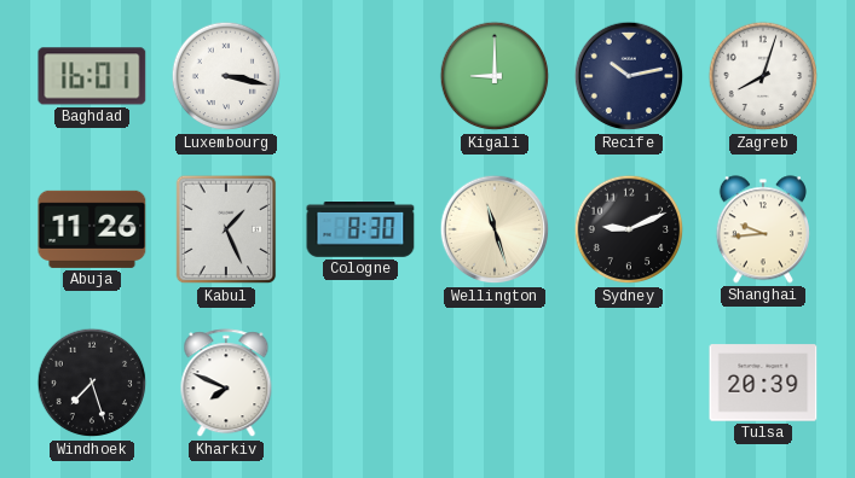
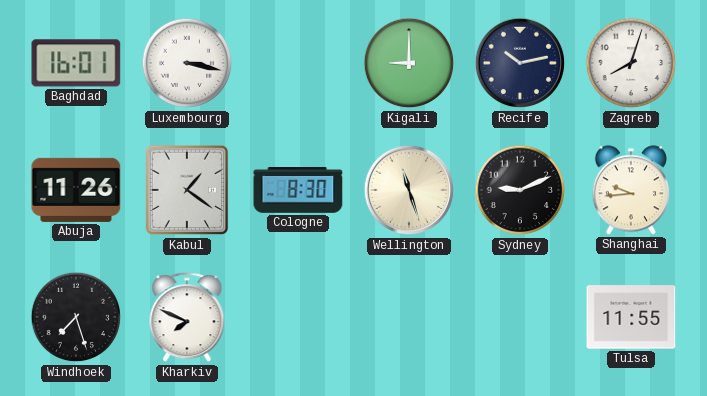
Kabul: 1:26 -> 1:21
Tulsa: 20:39 -> 11:55
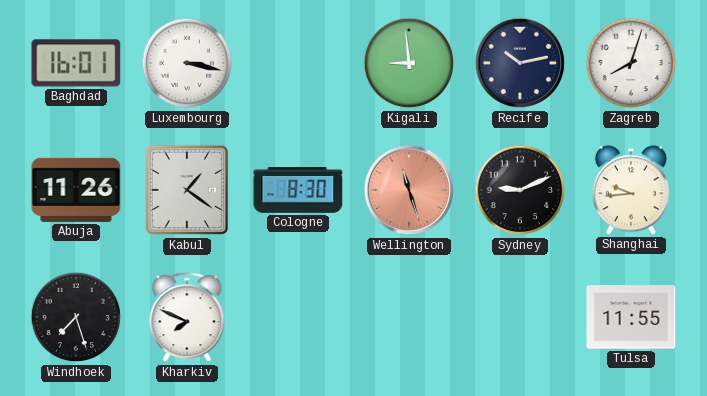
Kigali: 9:00 -> 8:59
Wellington dial: cream -> salmon
